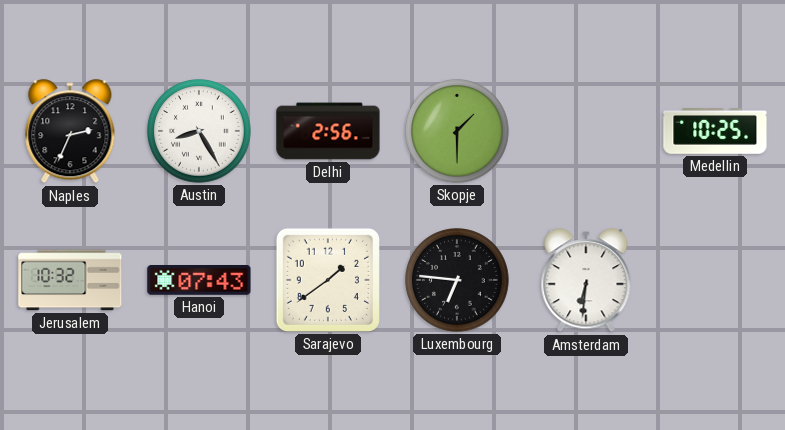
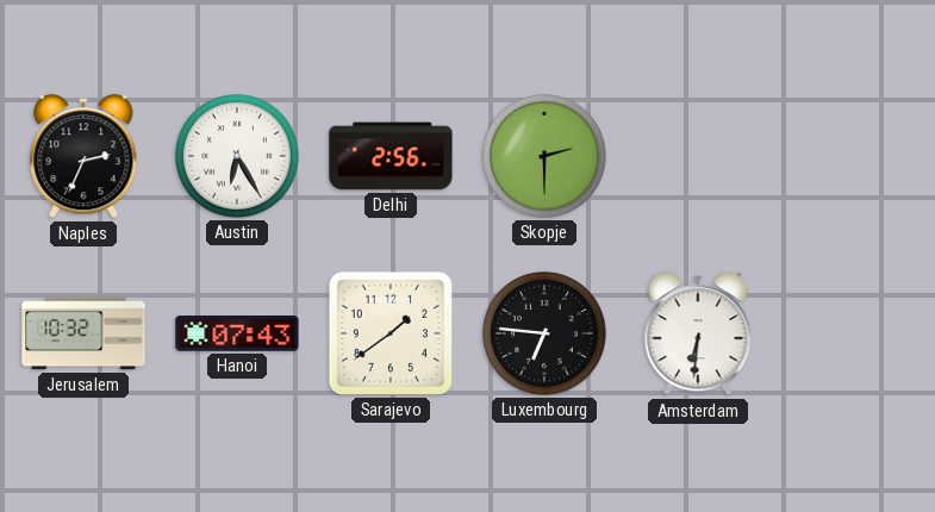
Austin: 8:25 -> 6:25
Skopje: 1:30 -> 2:30
Medellin: 10:25 -> none
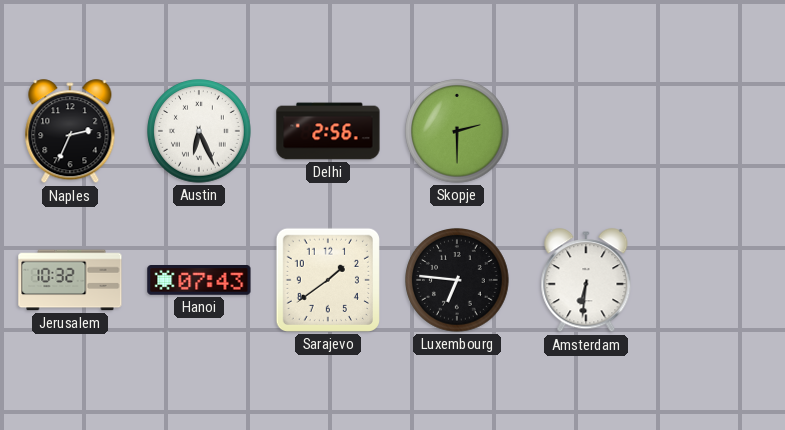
Austin: 6:25 -> 6:26
